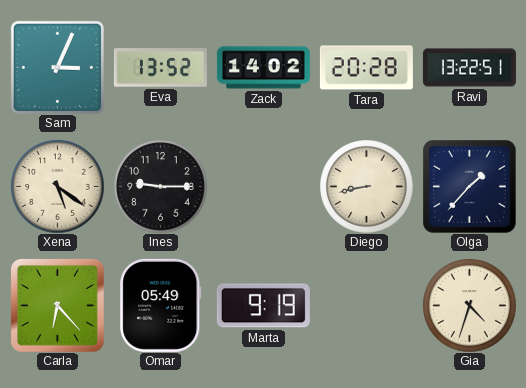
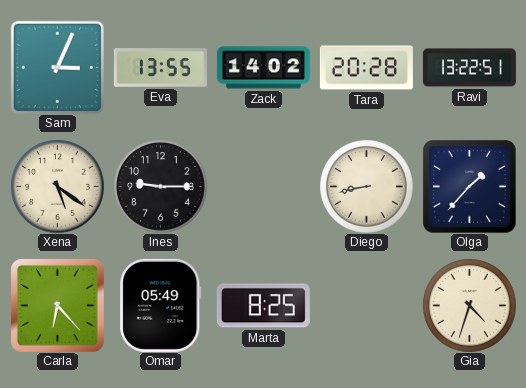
Eva: 13:52 -> 13:55
Marta: 9:19 -> 8:25
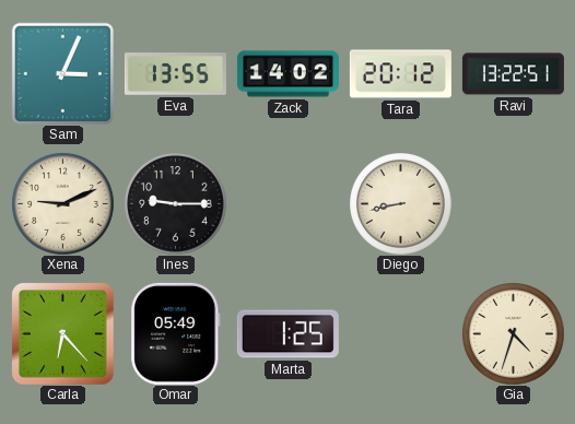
Tara: 20:28 -> 20:12
Xena: 5:21 -> 9:11
Olga: 1:37 -> none
Marta: 8:25 -> 1:25
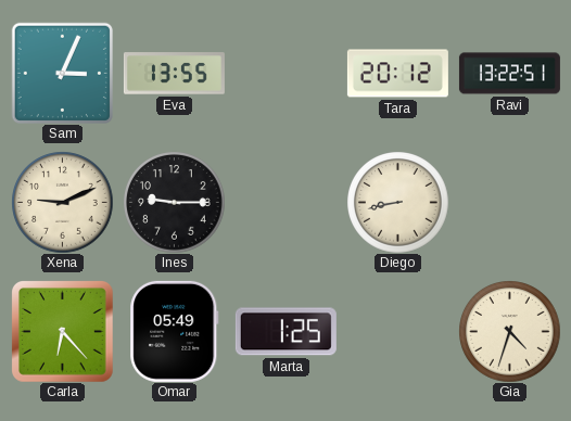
Zack: 14:02 -> none
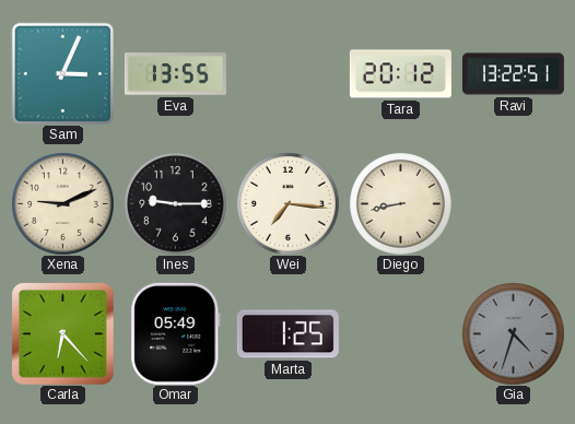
Wei: none -> 7:16
Gia dial: cream -> grey
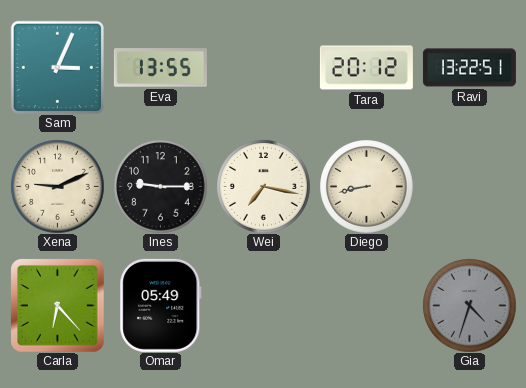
Wei: 7:16 -> 7:17
Marta: 1:25 -> none
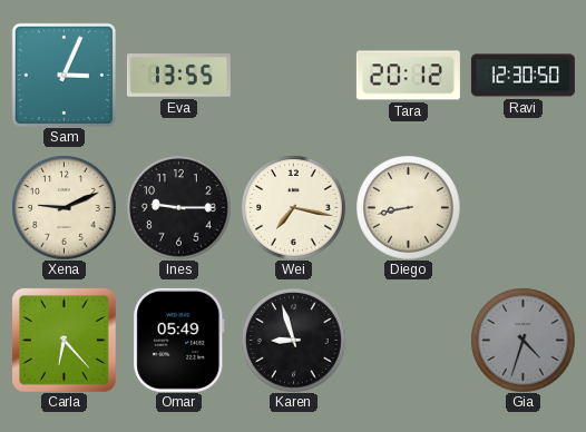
Ravi: 13:22 -> 12:30
Karen: none -> 8:57
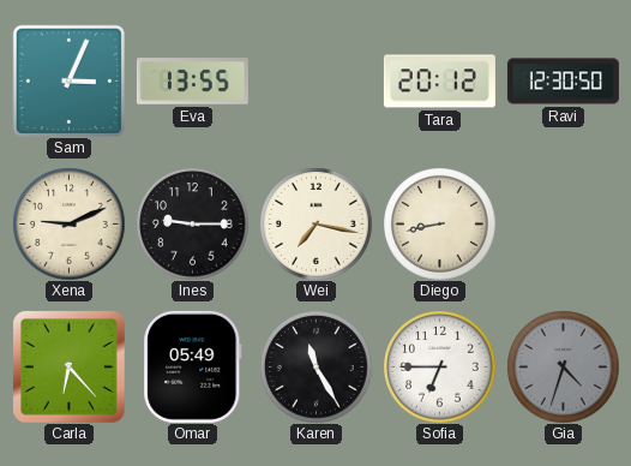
Karen: 8:57 -> 11:25
Sofia: none -> 6:45
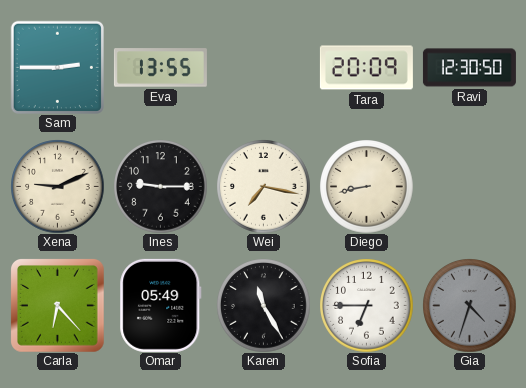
Sam: 3:04 -> 2:45
Tara: 20:12 -> 20:09
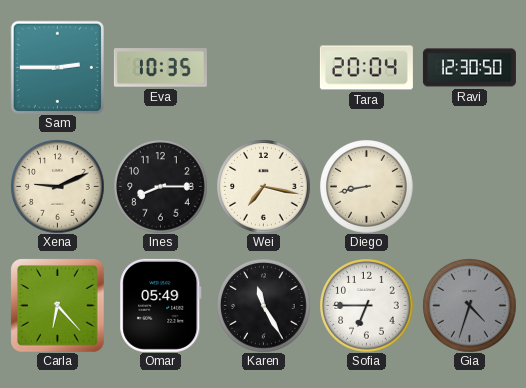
Eva: 13:55 -> 10:35
Tara: 20:09 -> 20:04
Ines: 9:15 -> 8:15
